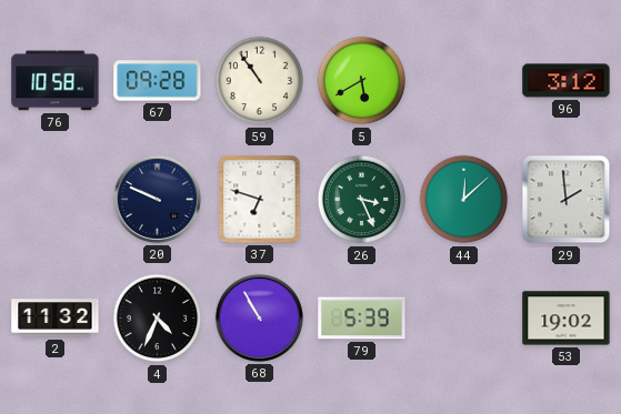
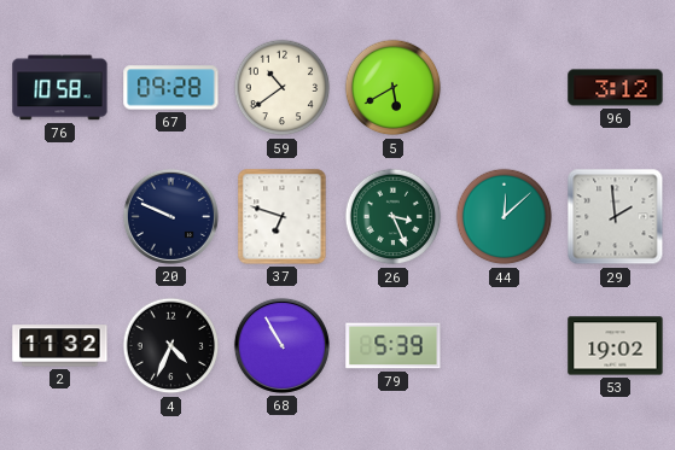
59: 10:54 -> 10:39
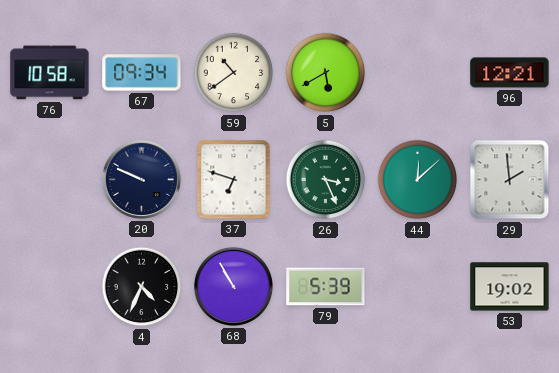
67: 09:28 -> 09:34
96: 3:12 -> 12:21
2: 11:32 -> none
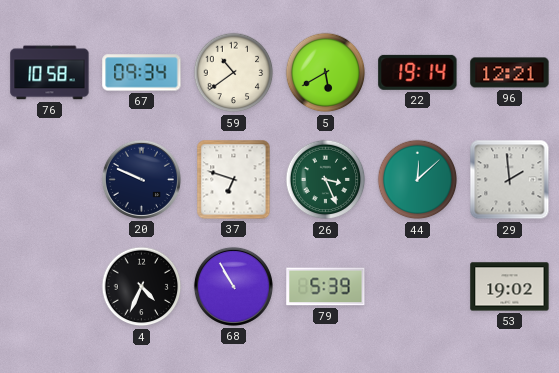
22: none -> 19:14
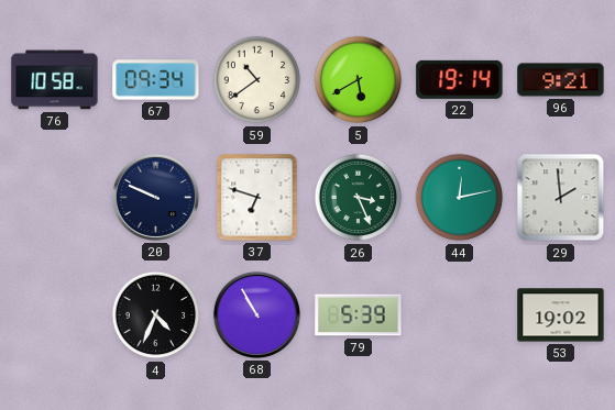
96: 12:21 -> 9:21
44: 12:08 -> 12:13
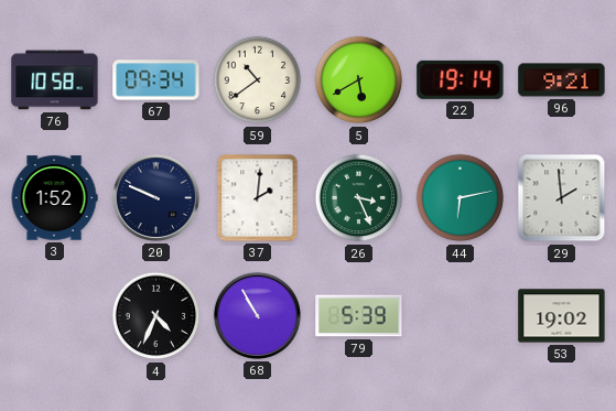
3: none -> 1:52
37: 6:48 -> 2:01
44: 12:13 -> 6:13
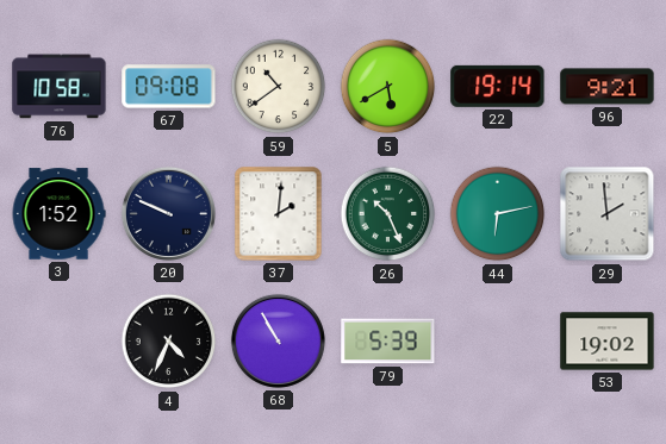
67: 09:34 -> 09:08
26: 3:26 -> 10:26
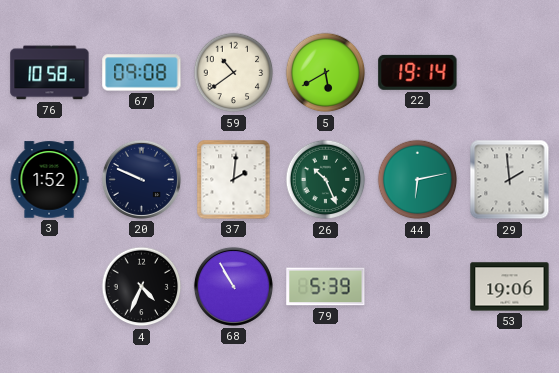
96: 9:21 -> none
53: 19:02 -> 19:06
